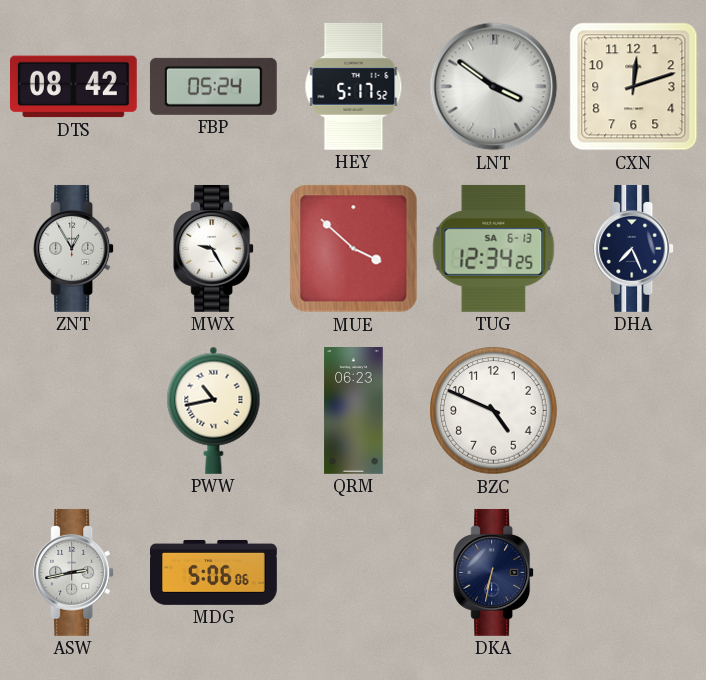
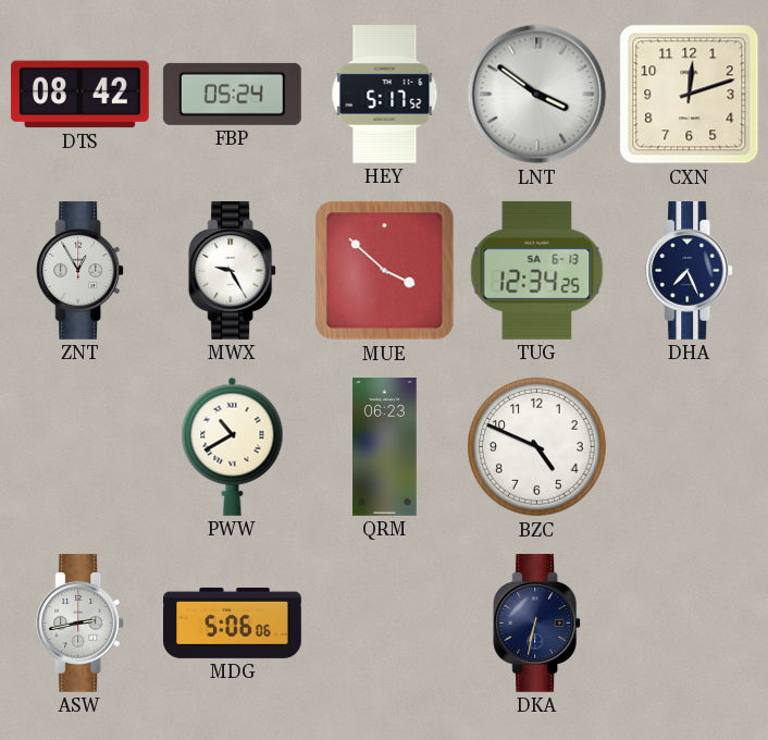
PWW: 10:43 -> 10:40
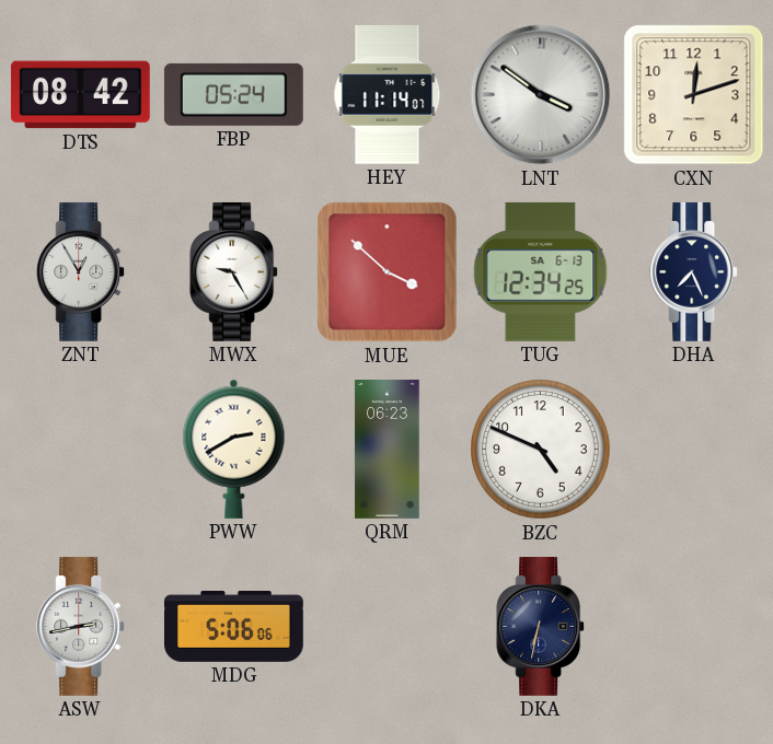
HEY: 5:17 -> 11:14
PWW: 10:40 -> 2:40
